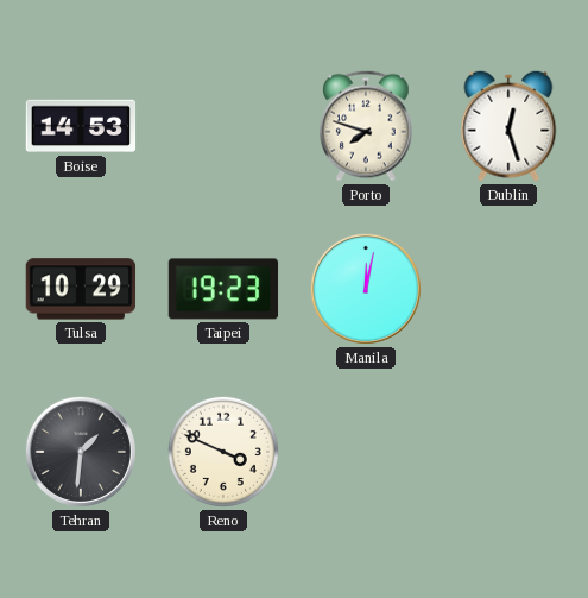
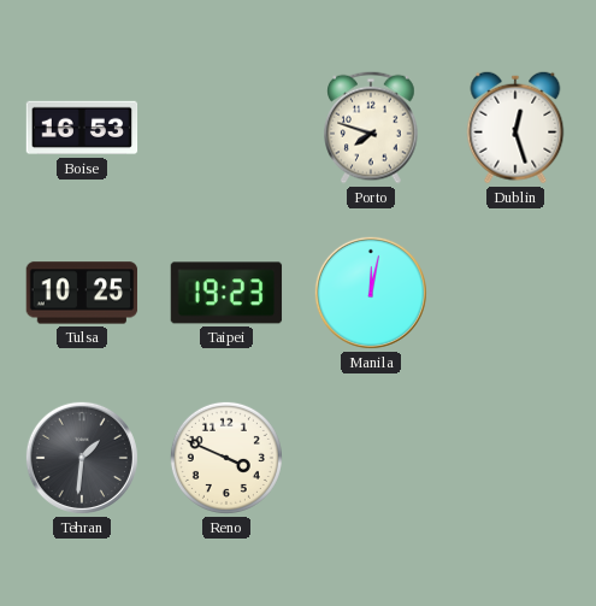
Boise: 14:53 -> 16:53
Tulsa: 10:29 -> 10:25
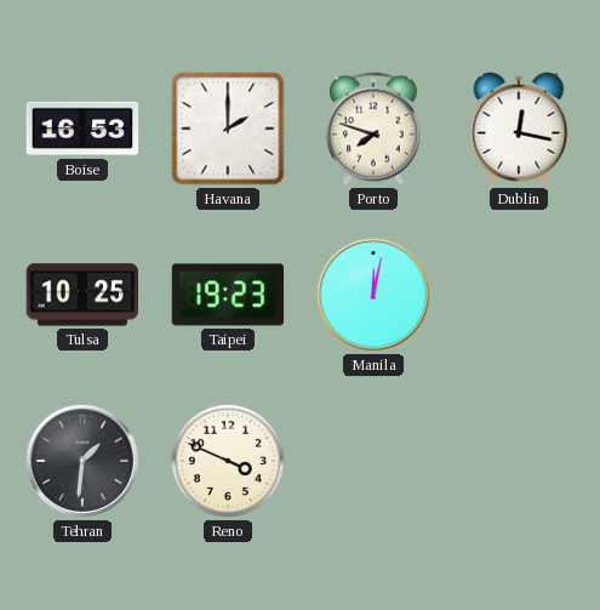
Havana: none -> 2:00
Dublin: 12:27 -> 12:17
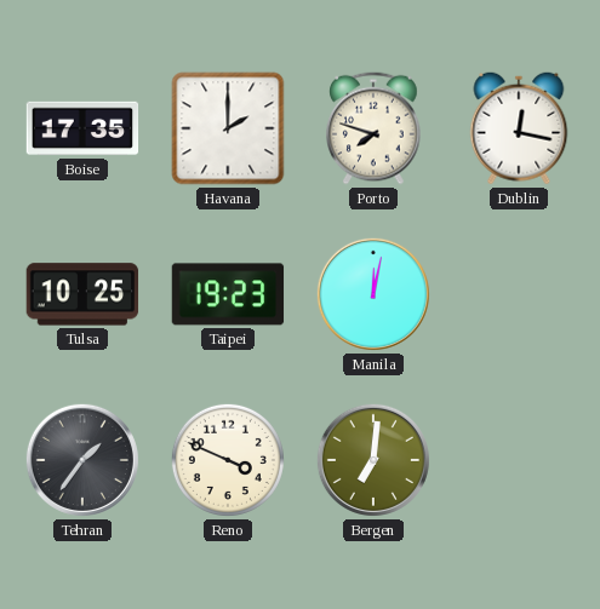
Boise: 16:53 -> 17:35
Tehran: 1:31 -> 1:36
Bergen: none -> 7:01
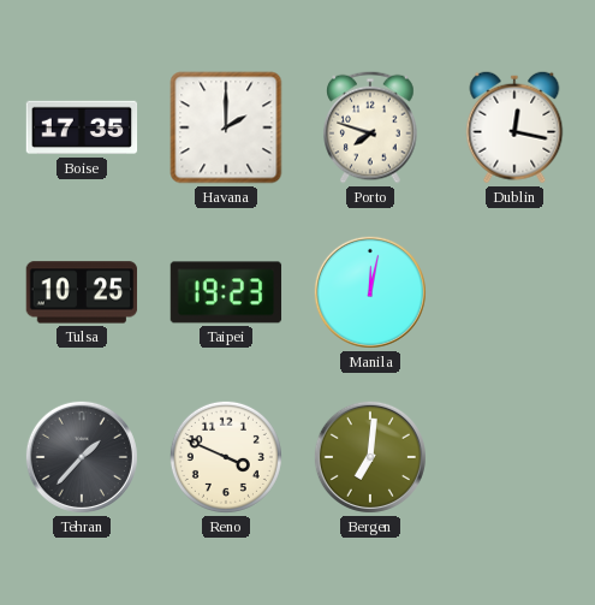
Tehran: 1:36 -> 1:37
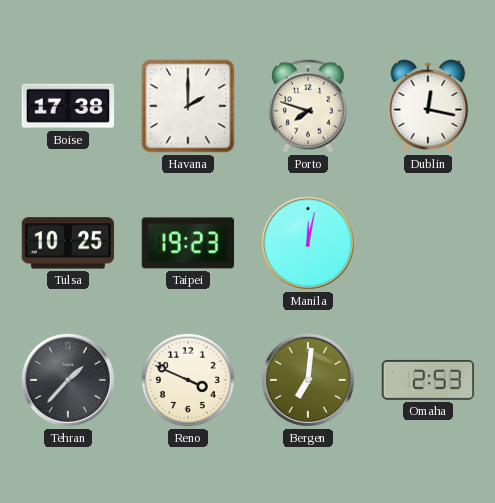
Boise: 17:35 -> 17:38
Omaha: none -> 2:53
